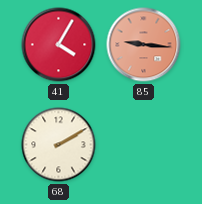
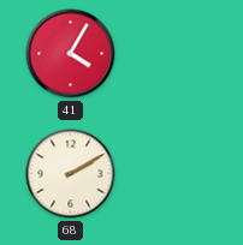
85: 9:16 -> none
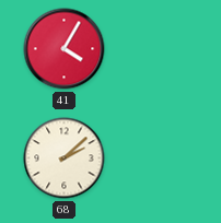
68: 2:10 -> 2:08
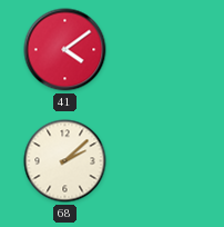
41: 4:05 -> 4:09
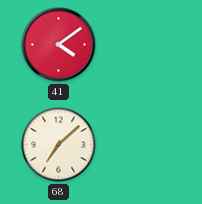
68: 2:08 -> 7:08
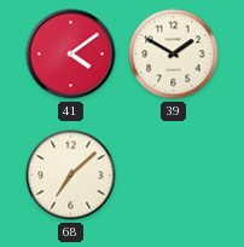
39: none -> 1:50
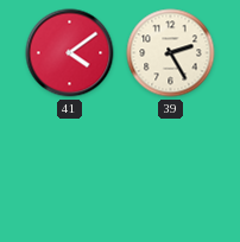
39: 1:50 -> 2:25
68: 7:08 -> none
